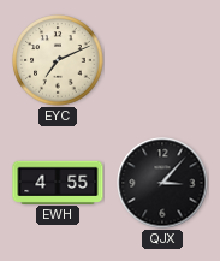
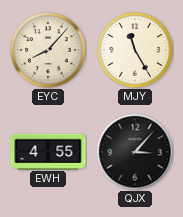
EYC: 7:11 -> 8:07
MJY: none -> 11:25
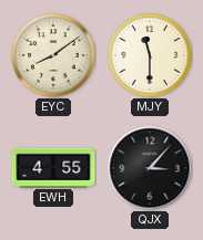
EYC: 8:07 -> 8:09
MJY: 11:25 -> 11:30
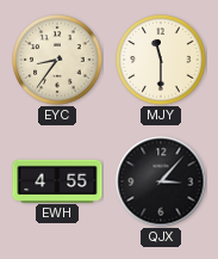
EYC: 8:09 -> 8:36
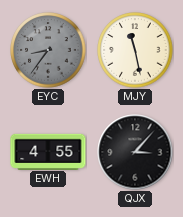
EYC dial: cream -> grey
MJY: 11:30 -> 11:28
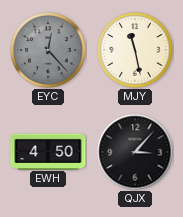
EYC: 8:36 -> 12:23
EWH: 4:55 -> 4:50
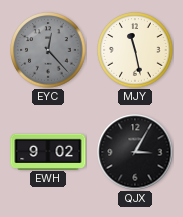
EWH: 4:50 -> 9:02
QJX: 3:07 -> 3:05
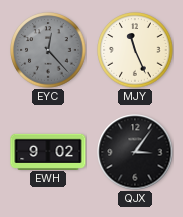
MJY: 11:28 -> 11:26
QJX: 3:05 -> 3:06
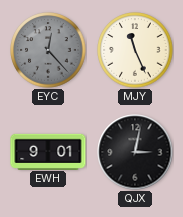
EWH: 9:02 -> 9:01
QJX: 3:06 -> 3:02
